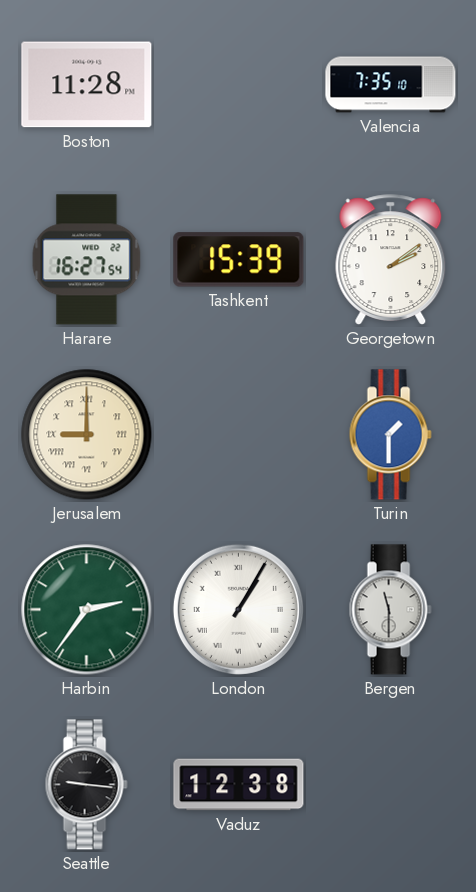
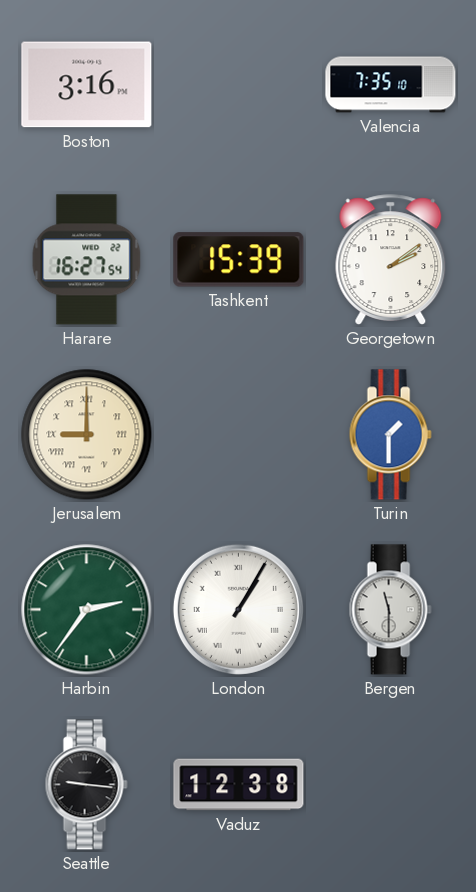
Boston: 11:28 -> 3:16
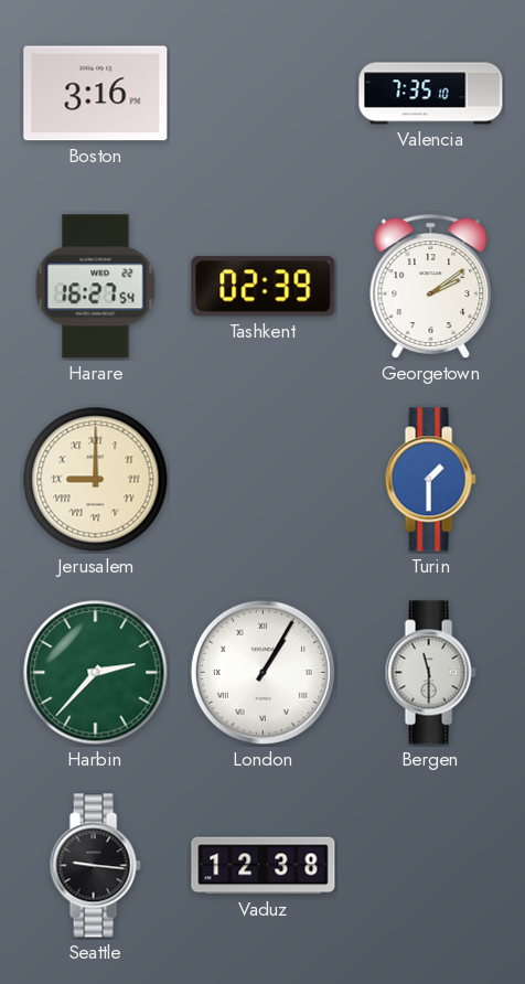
Tashkent: 15:39 -> 02:39
Harbin: 2:36 -> 2:37
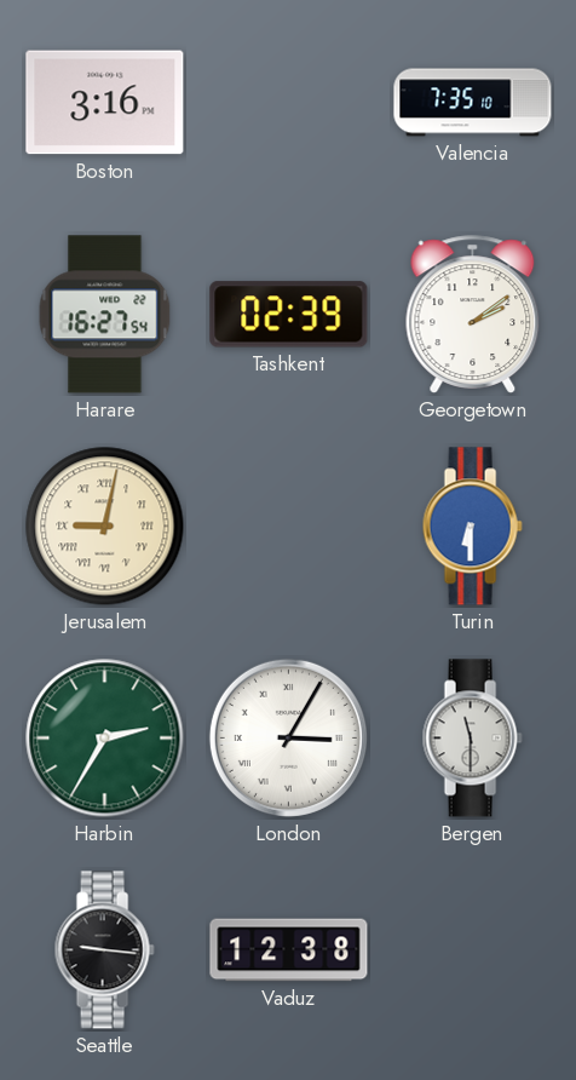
Jerusalem: 9:00 -> 9:02
Turin: 1:30 -> 6:30
Harbin: 2:37 -> 2:35
London: 1:05 -> 3:05
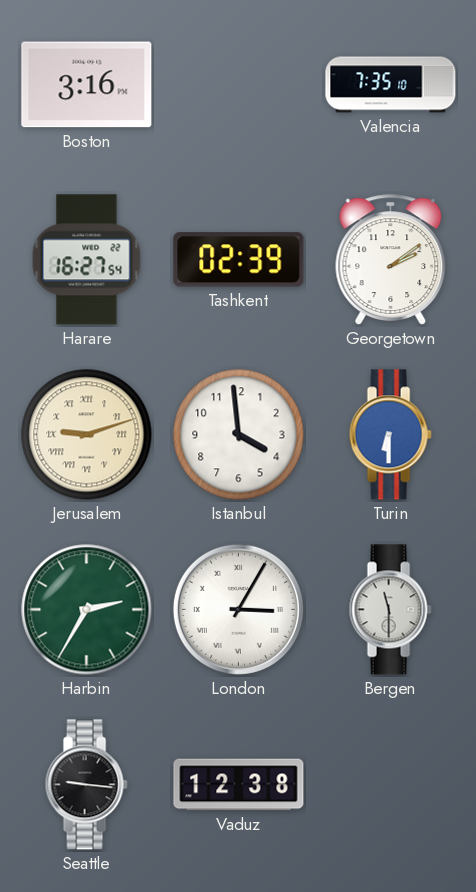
Jerusalem: 9:02 -> 9:12
Istanbul: none -> 3:59
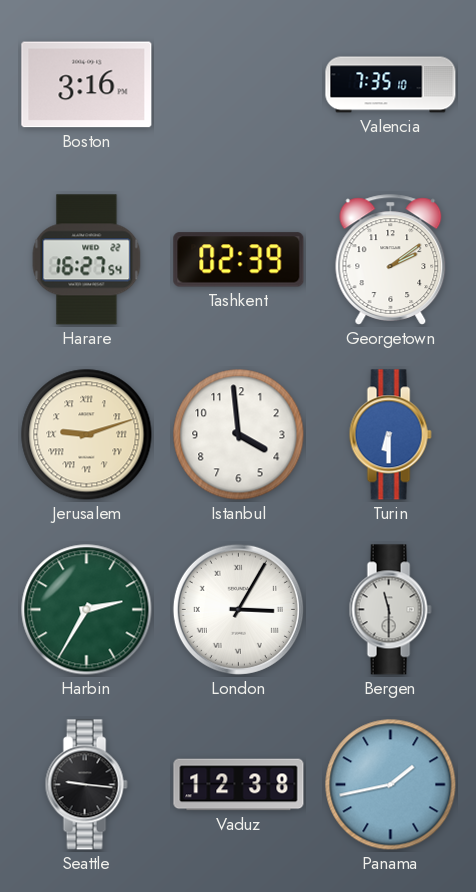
Panama: none -> 1:43
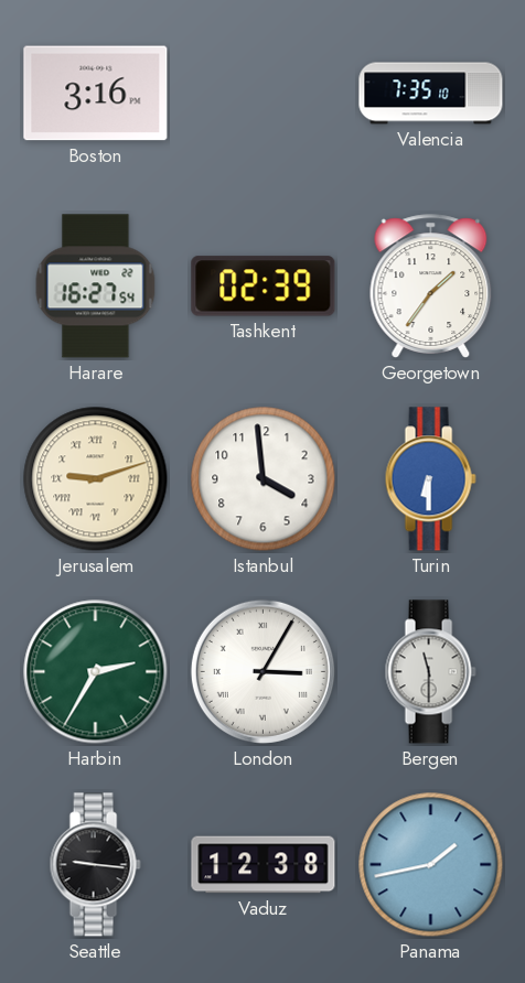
Georgetown: 2:09 -> 1:36
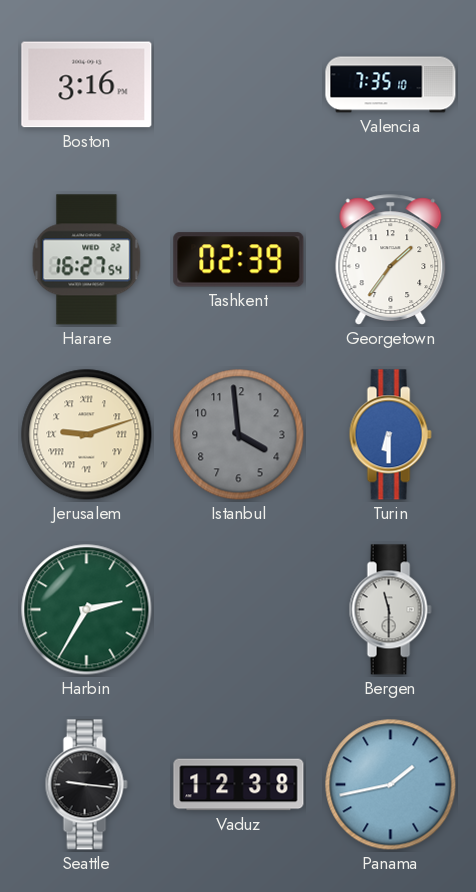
Istanbul dial: white -> grey
London: 3:05 -> none
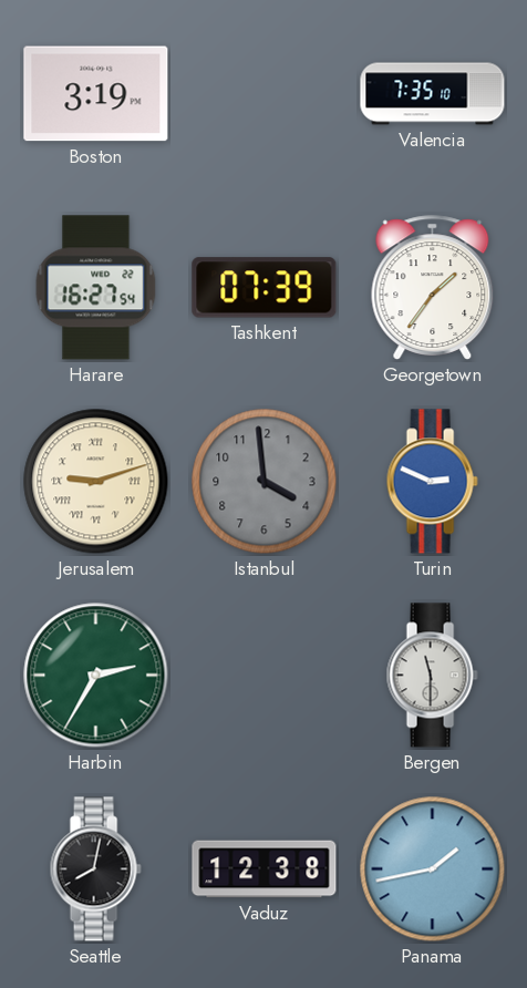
Boston: 3:16 -> 3:19
Tashkent: 02:39 -> 07:39
Turin: 6:30 -> 2:49
Seattle: 9:16 -> 8:02
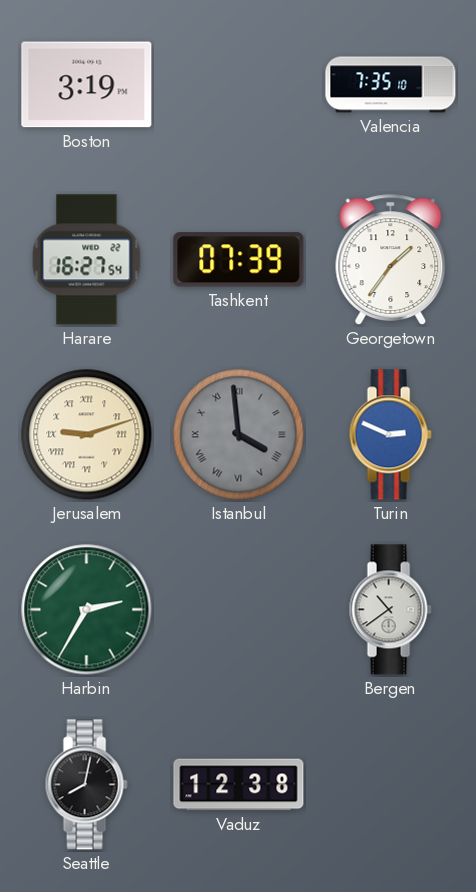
Istanbul numerals: Arabic -> Roman
Bergen: 11:30 -> 10:39
Panama: 1:43 -> none
